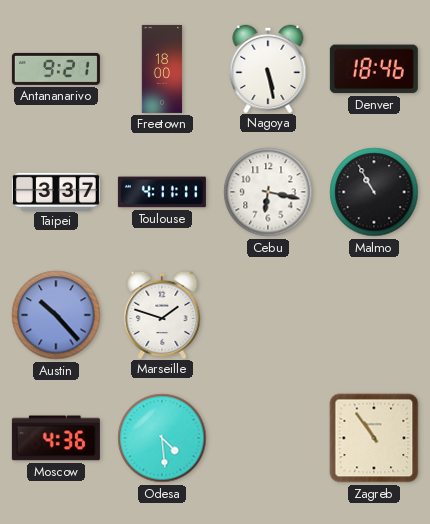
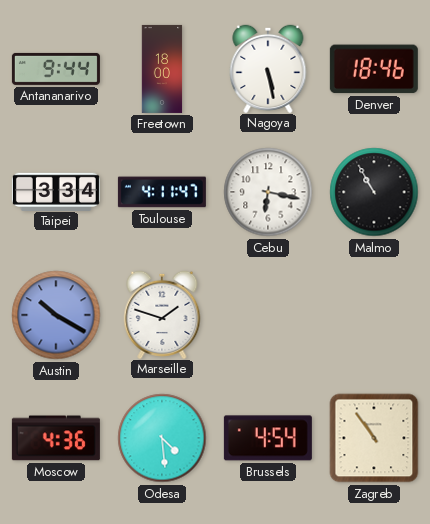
Antananarivo: 9:21 -> 9:44
Taipei: 3:37 -> 3:34
Toulouse: 4:11:11 -> 4:11:47
Austin: 10:23 -> 10:20
Brussels: none -> 4:54
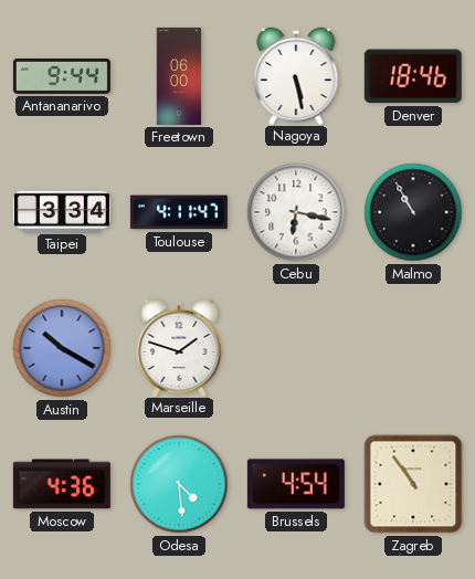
Freetown: 18:00 -> 06:00
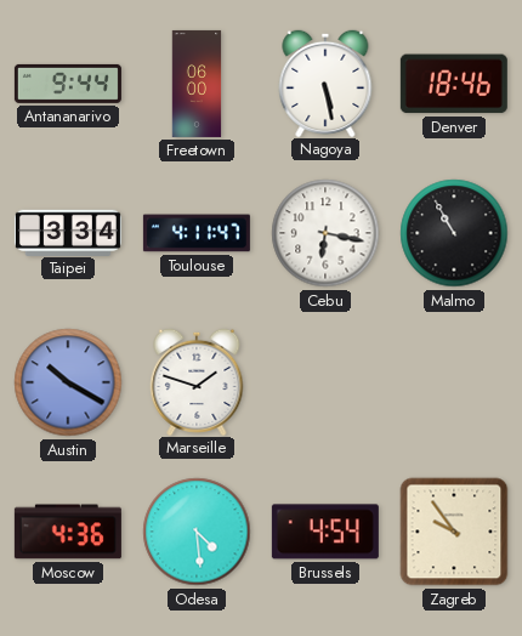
Zagreb: 10:54 -> 9:54
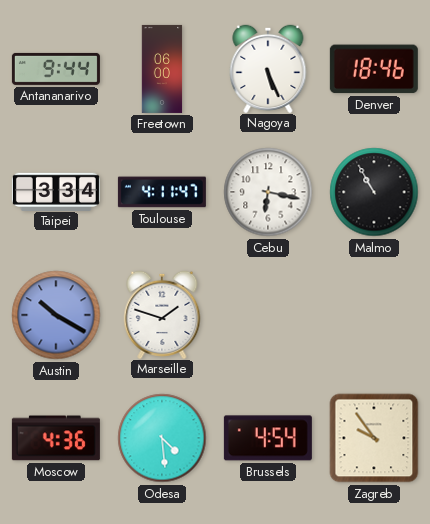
Nagoya: 5:28 -> 5:26
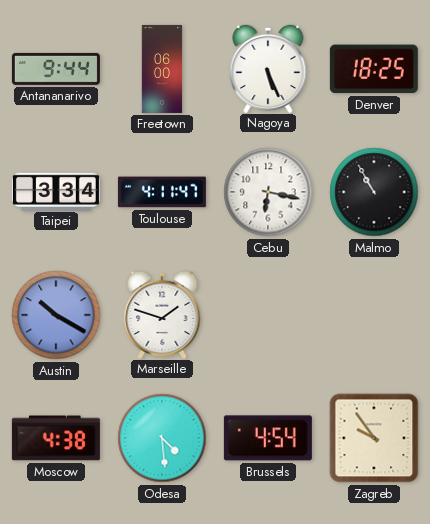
Denver: 18:46 -> 18:25
Moscow: 4:36 -> 4:38
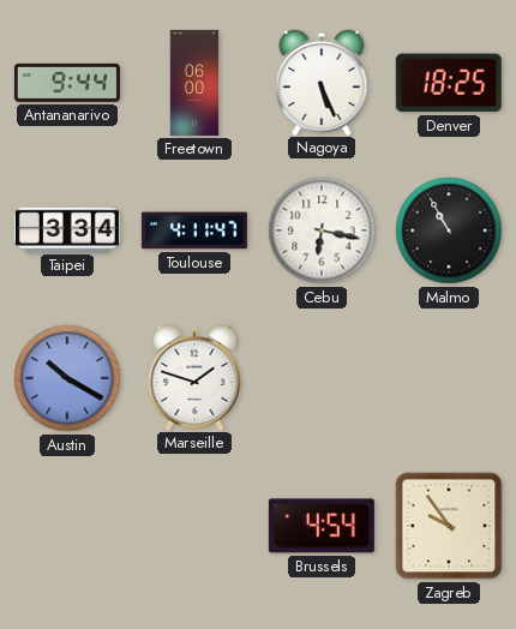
Moscow: 4:38 -> none
Odesa: 4:29 -> none
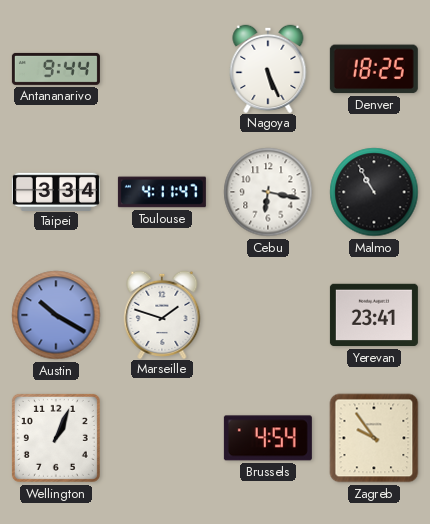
Freetown: 06:00 -> none
Yerevan: none -> 23:41
Wellington: none -> 1:04
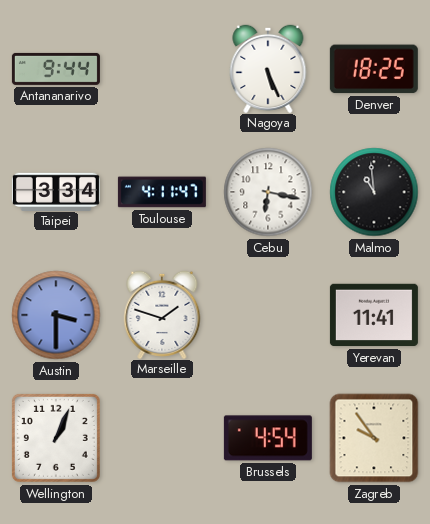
Malmo: 10:55 -> 10:59
Austin: 10:20 -> 3:30
Yerevan: 23:41 -> 11:41
